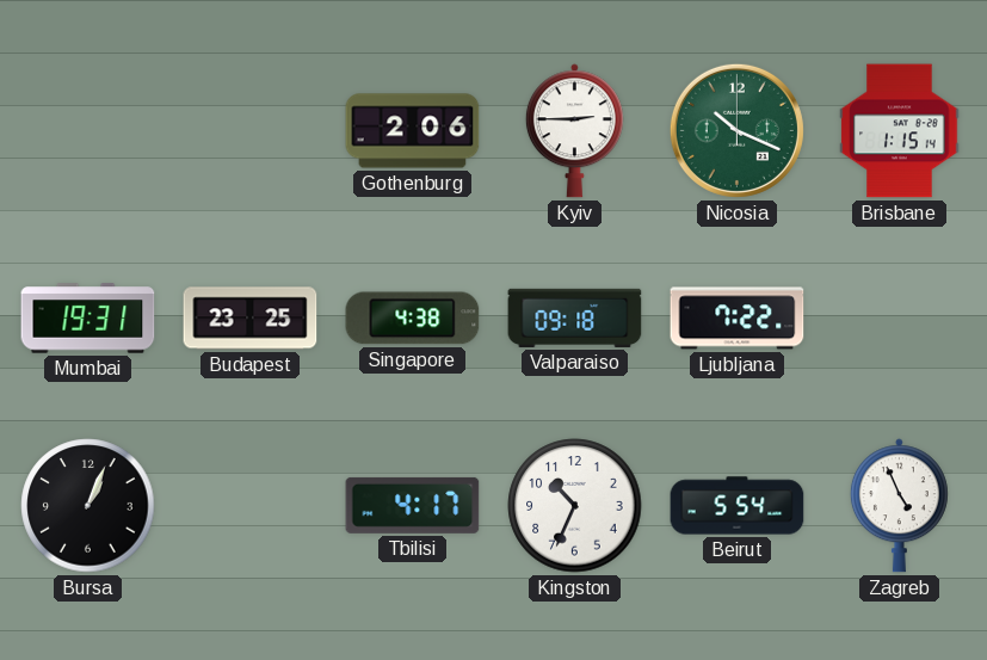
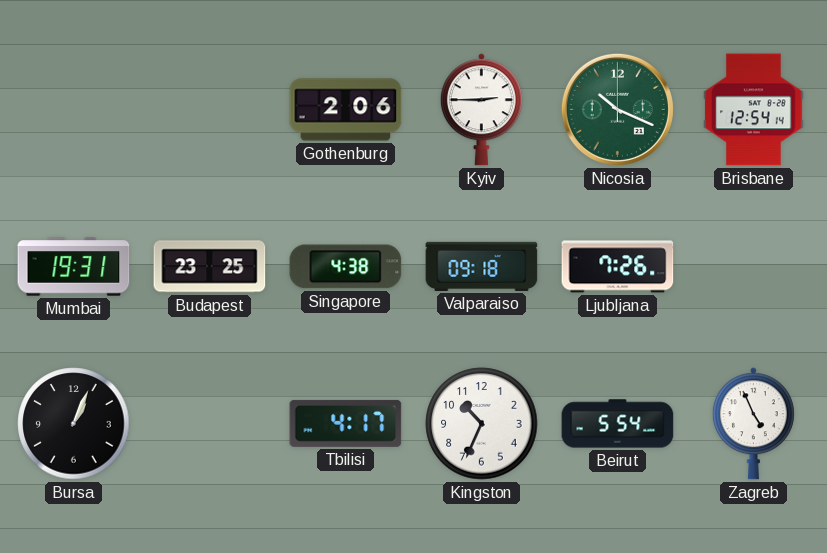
Brisbane: 1:15 -> 12:54
Ljubljana: 7:22 -> 7:26
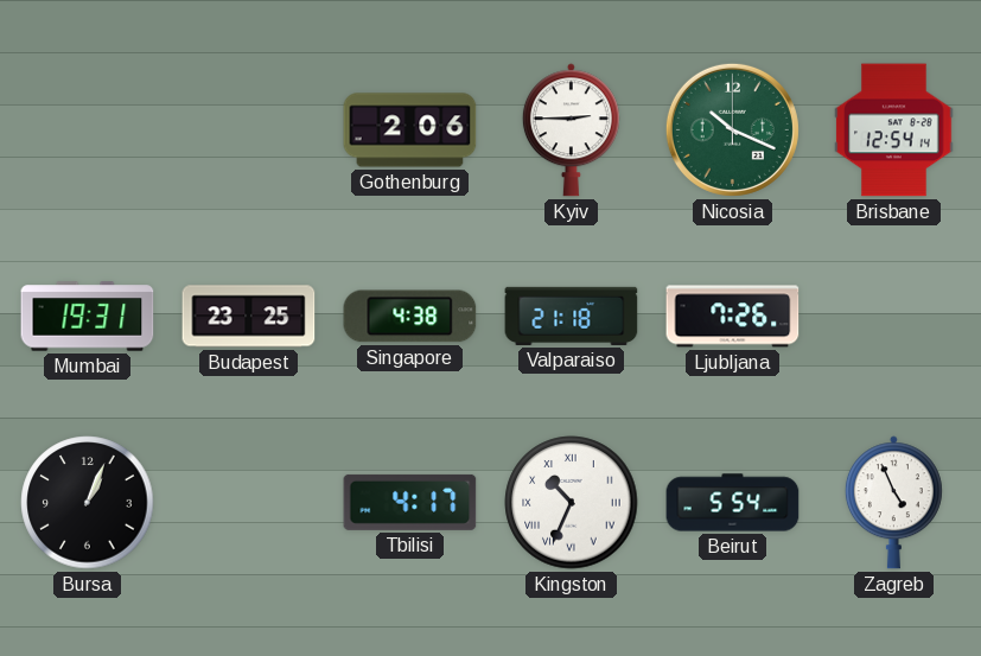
Valparaiso: 09:18 -> 21:18
Kingston numerals: Arabic -> Roman
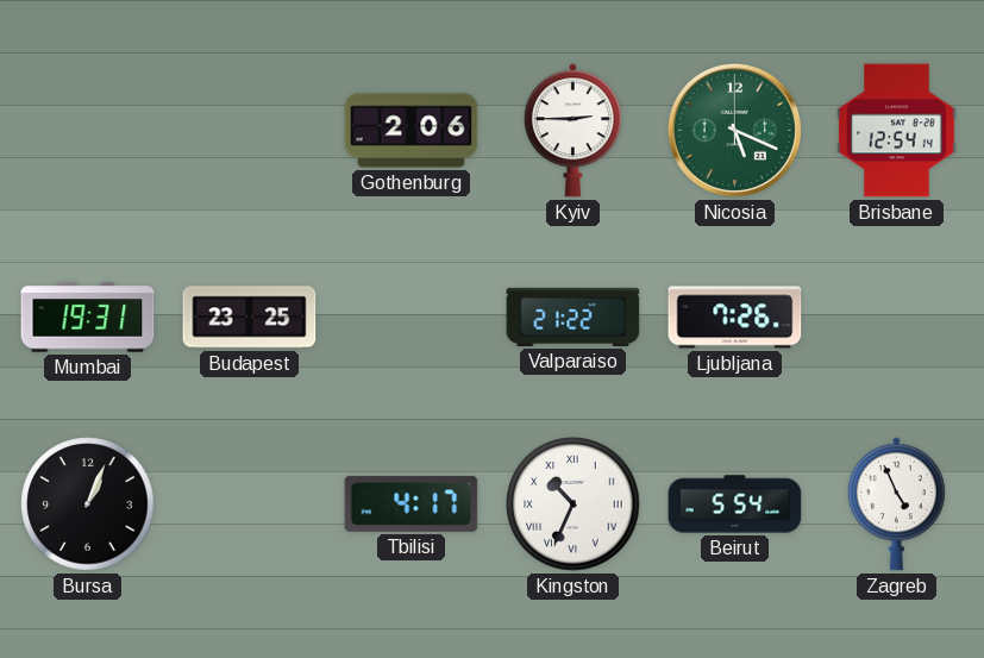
Nicosia: 10:19 -> 5:19
Singapore: 4:38 -> none
Valparaiso: 21:18 -> 21:22
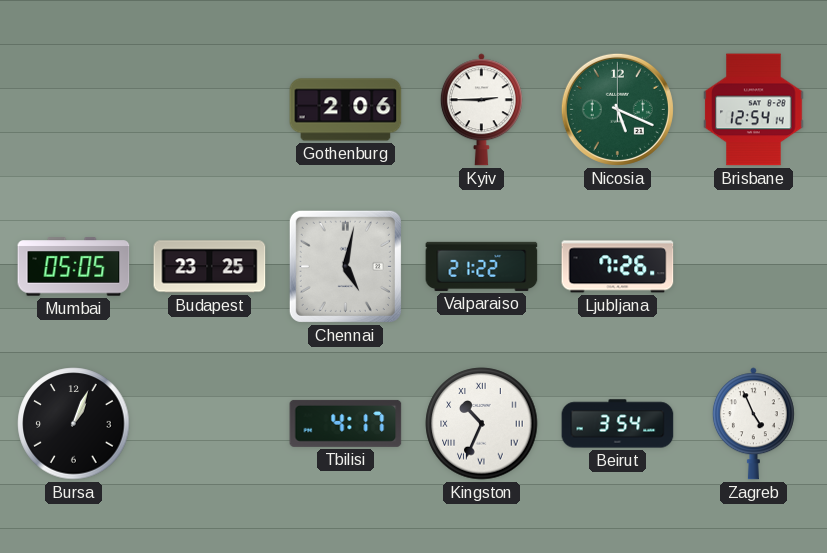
Mumbai: 19:31 -> 05:05
Chennai: none -> 5:02
Beirut: 5:54 -> 3:54
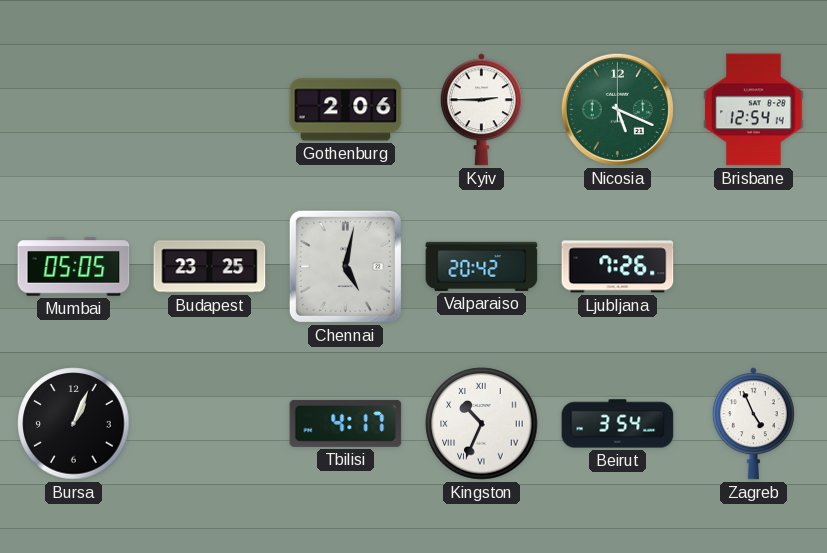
Valparaiso: 21:22 -> 20:42
